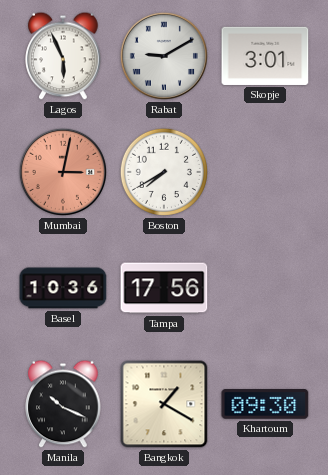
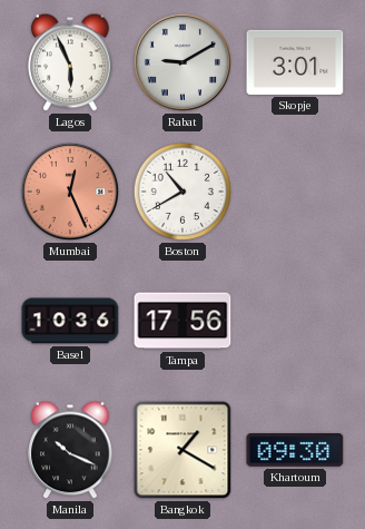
Mumbai: 3:02 -> 12:26
Boston: 7:40 -> 10:40
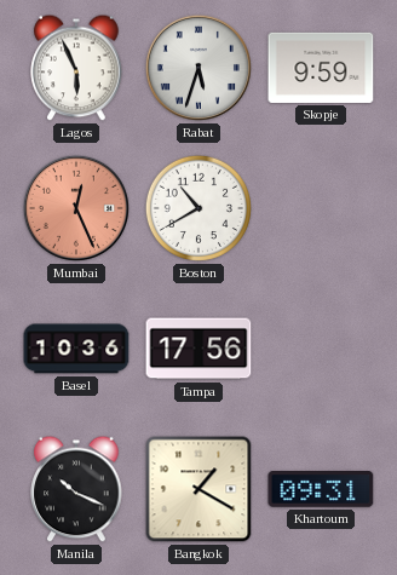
Rabat: 9:10 -> 5:33
Skopje: 3:01 -> 9:59
Khartoum: 09:30 -> 09:31
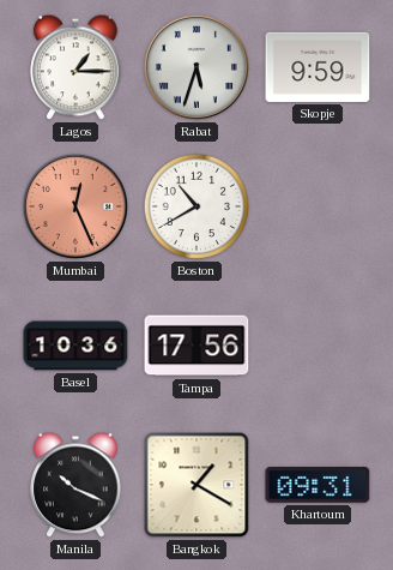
Lagos: 5:56 -> 1:15
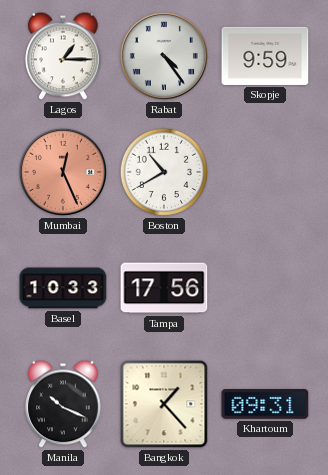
Rabat: 5:33 -> 4:24
Basel: 10:36 -> 10:33
Bangkok: 1:20 -> 1:23
